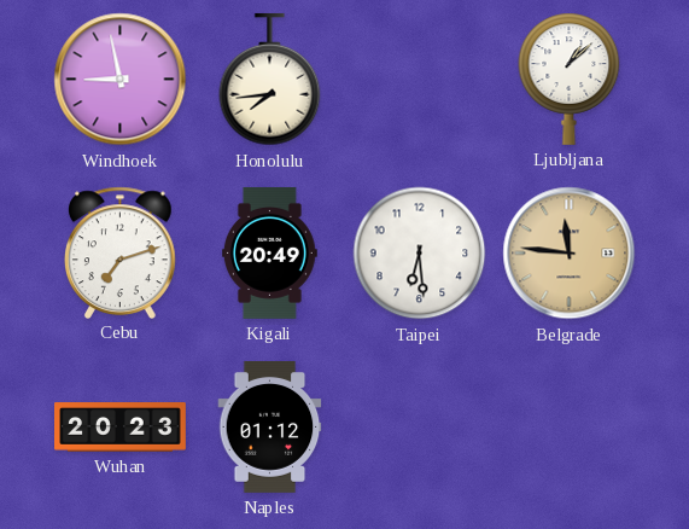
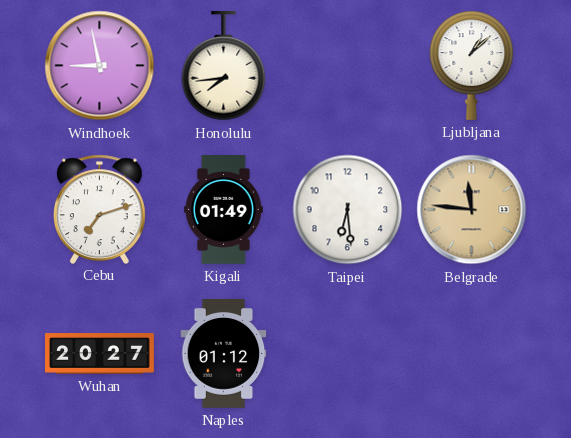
Kigali: 20:49 -> 01:49
Wuhan: 20:23 -> 20:27
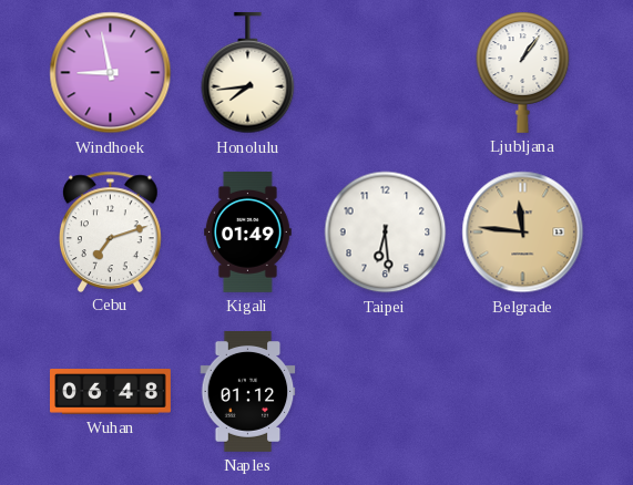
Ljubljana: 1:08 -> 1:06
Wuhan: 20:27 -> 06:48
